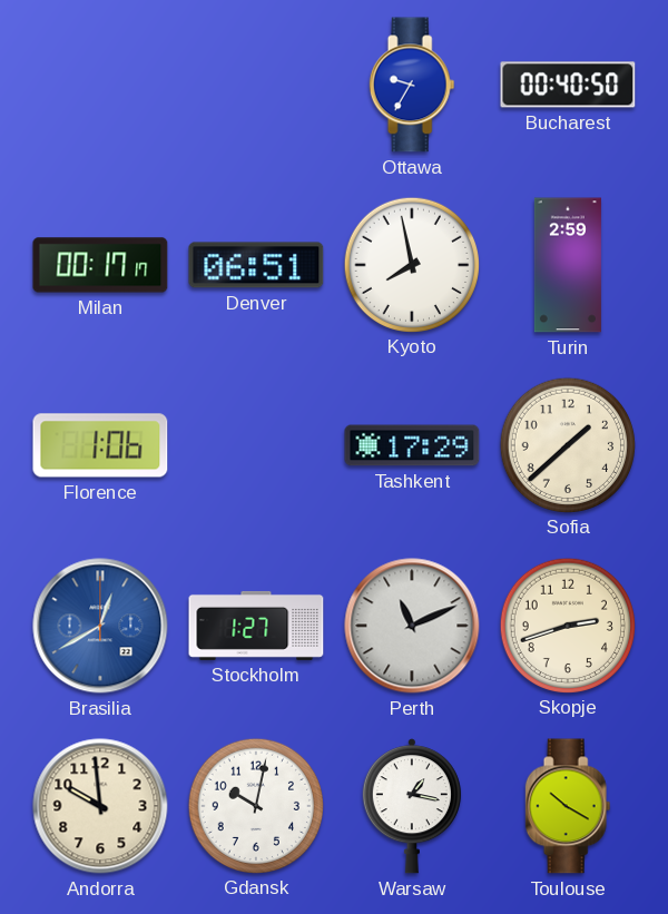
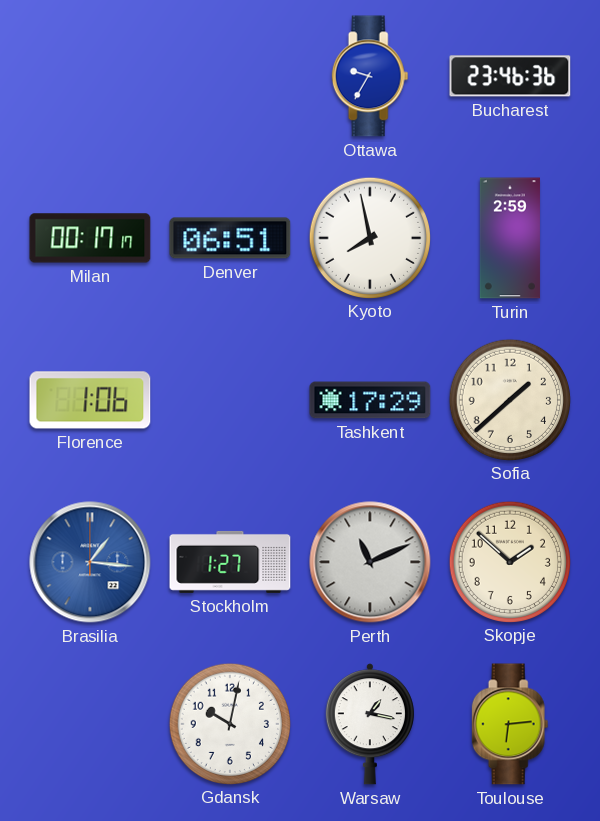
Bucharest: 00:40 -> 23:46
Brasilia: 12:40 -> 1:16
Skopje: 2:42 -> 1:52
Andorra: 9:59 -> none
Toulouse: 10:20 -> 6:14
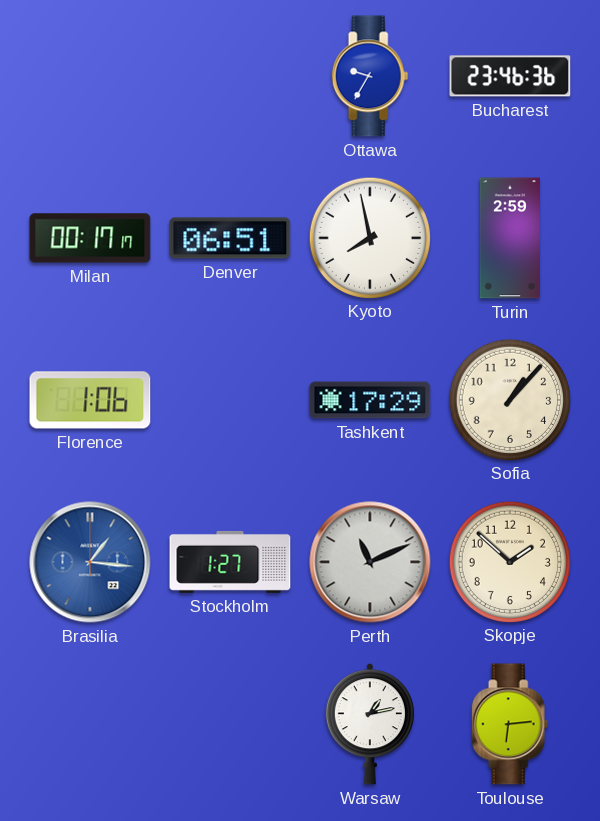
Sofia: 1:38 -> 1:07
Gdansk: 10:02 -> none
Warsaw: 1:17 -> 1:13
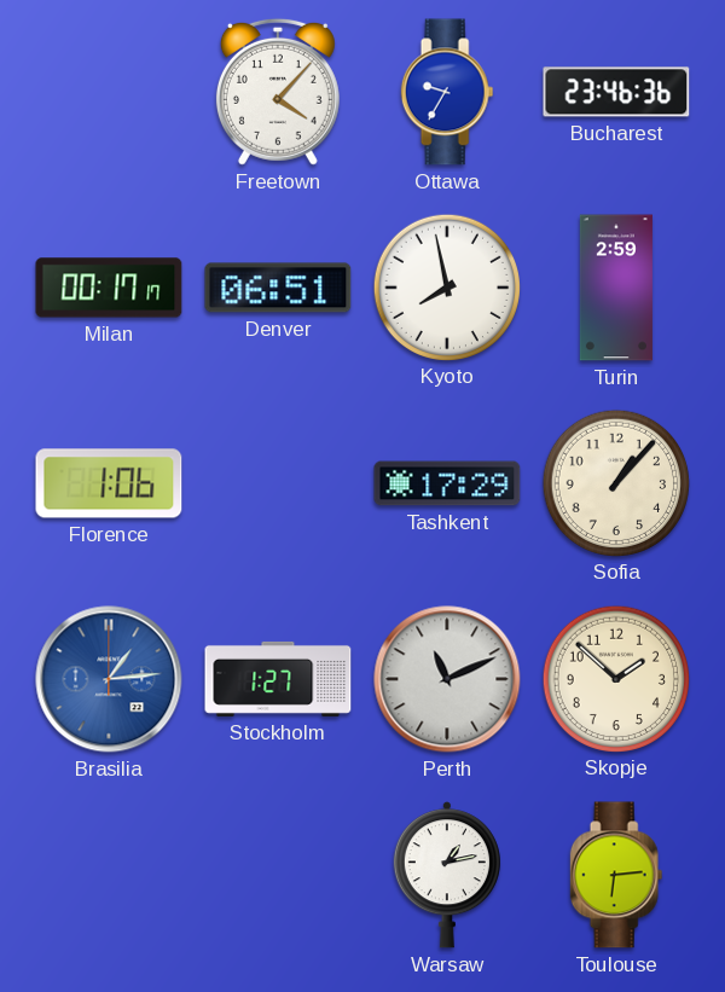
Freetown: none -> 4:07
Brasilia: 1:16 -> 1:14
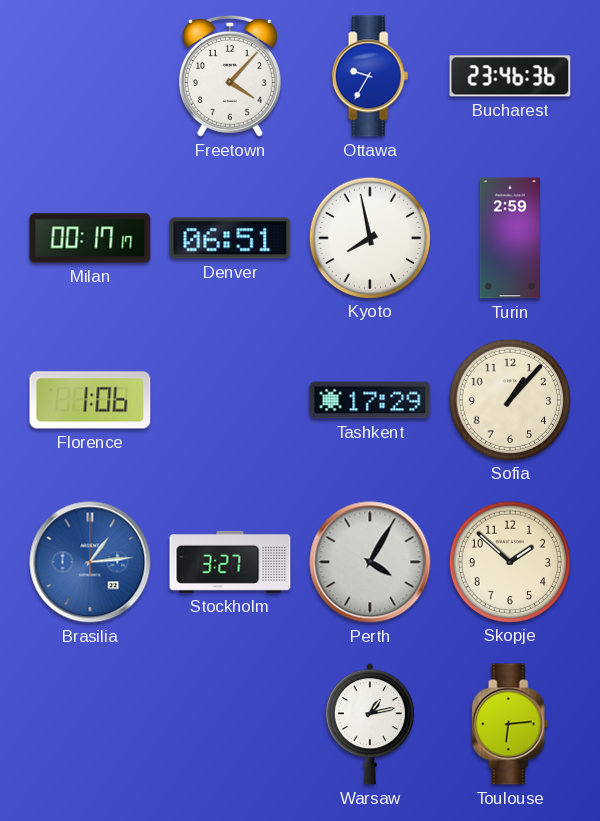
Stockholm: 1:27 -> 3:27
Perth: 11:11 -> 4:05
